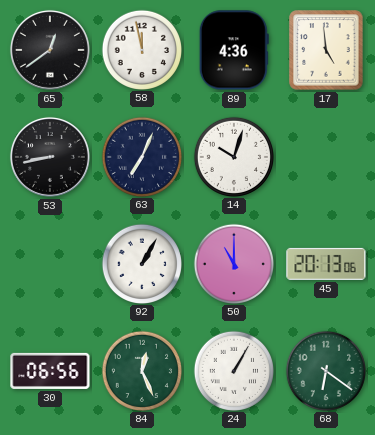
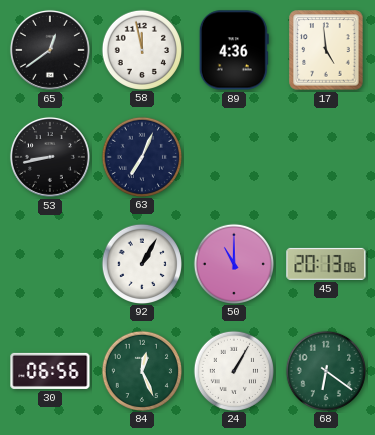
14: 10:03 -> none
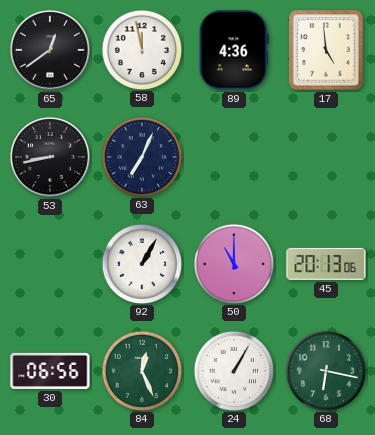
68: 6:21 -> 6:17
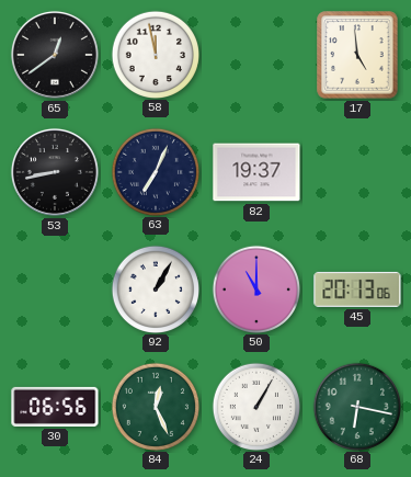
89: 4:36 -> none
82: none -> 19:37
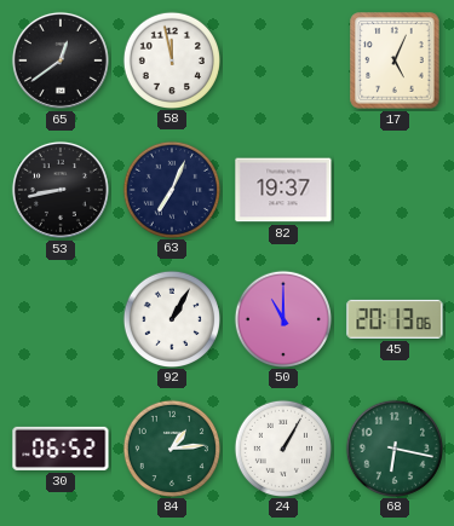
17: 4:59 -> 5:04
30: 06:56 -> 06:52
84: 12:26 -> 1:14
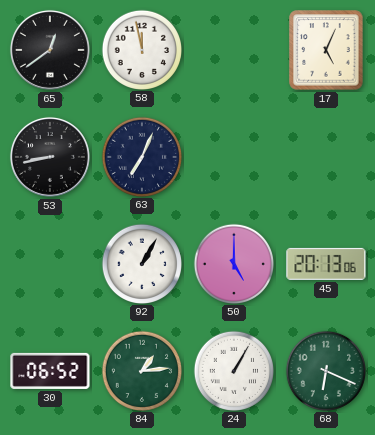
82: 19:37 -> none
50: 11:00 -> 5:00
68: 6:17 -> 6:19
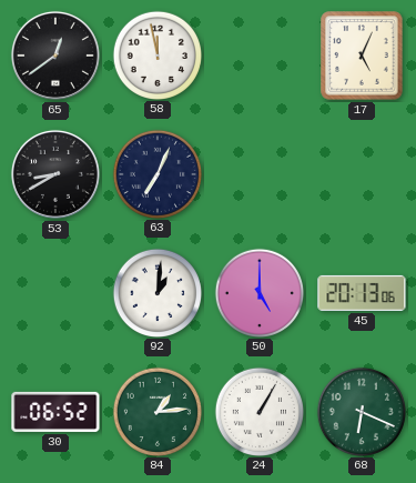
53: 8:43 -> 8:40
92: 1:05 -> 1:01
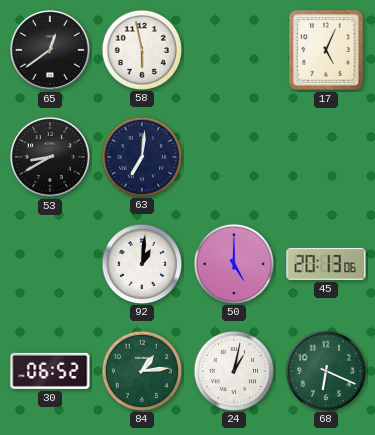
58: 11:58 -> 5:58
63: 7:04 -> 7:01
24: 1:05 -> 1:02
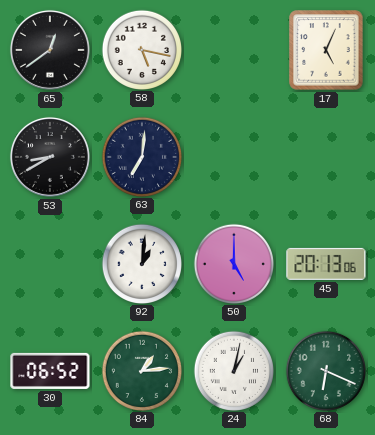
58: 5:58 -> 5:17
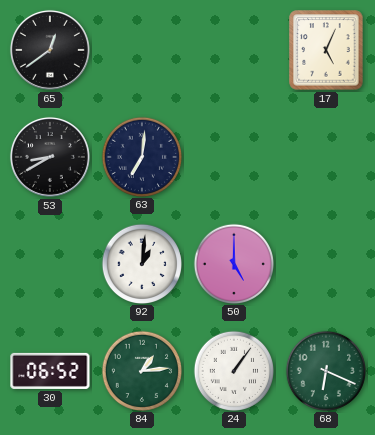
58: 5:17 -> none
45: 20:13 -> none
24: 1:02 -> 1:06
